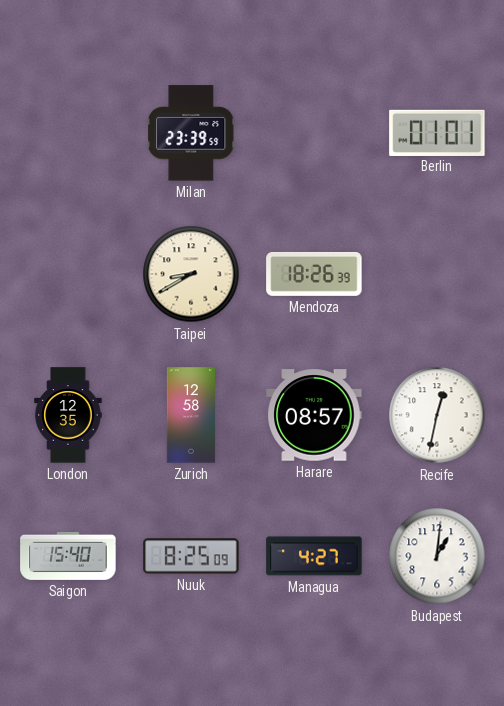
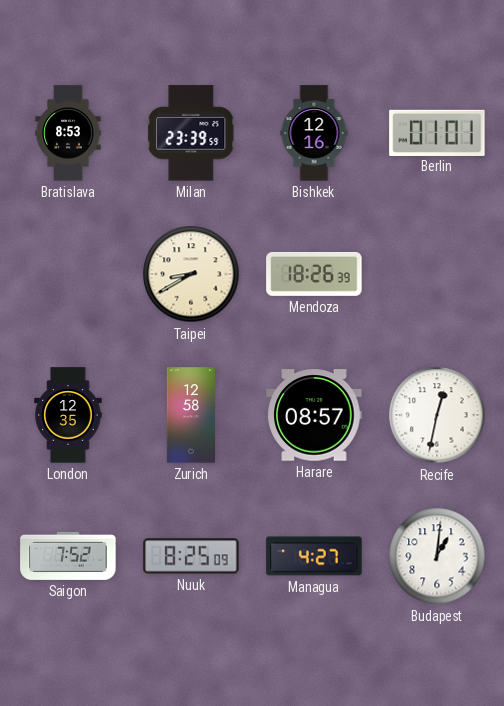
Bratislava: none -> 8:53
Bishkek: none -> 12:16
Saigon: 15:40 -> 7:52
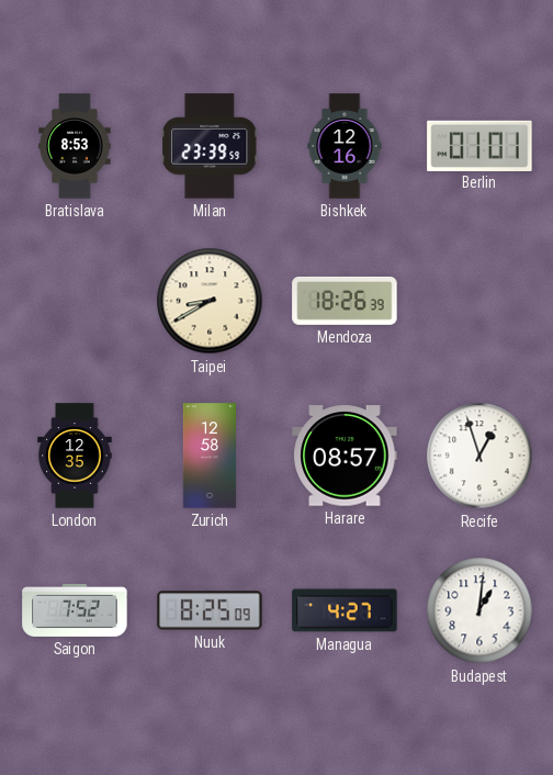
Recife: 12:32 -> 12:57
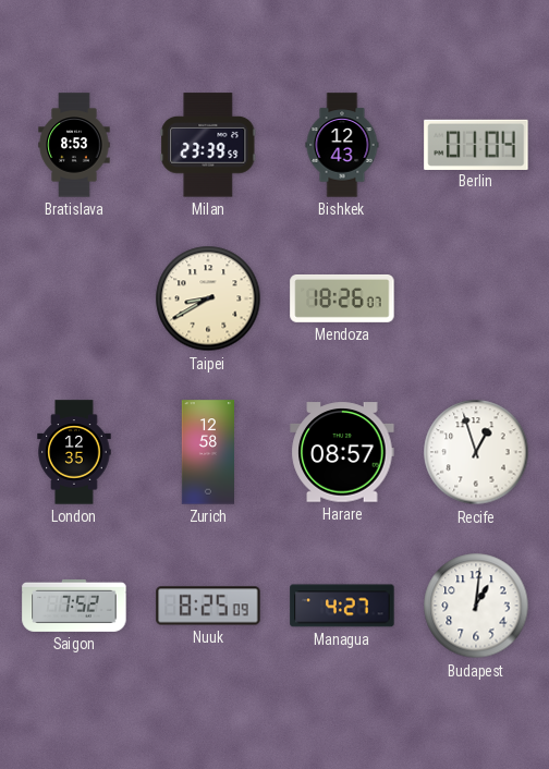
Bishkek: 12:16 -> 12:43
Berlin: 01:01 -> 01:04
Mendoza: 18:26:39 -> 18:26:07
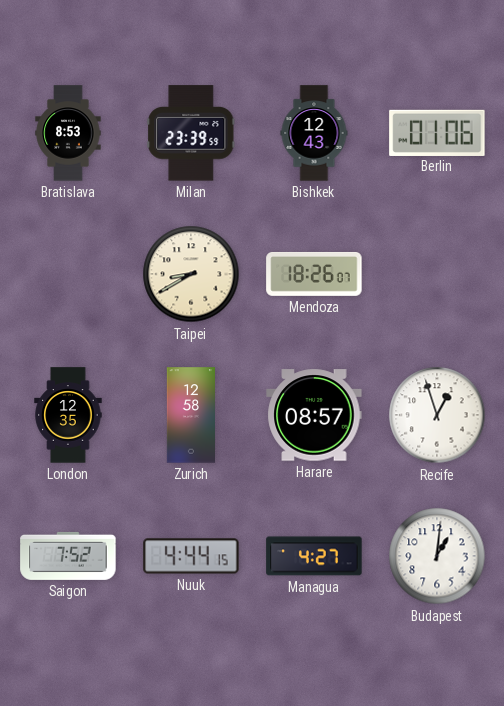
Berlin: 01:04 -> 01:06
Nuuk: 8:25 -> 4:44
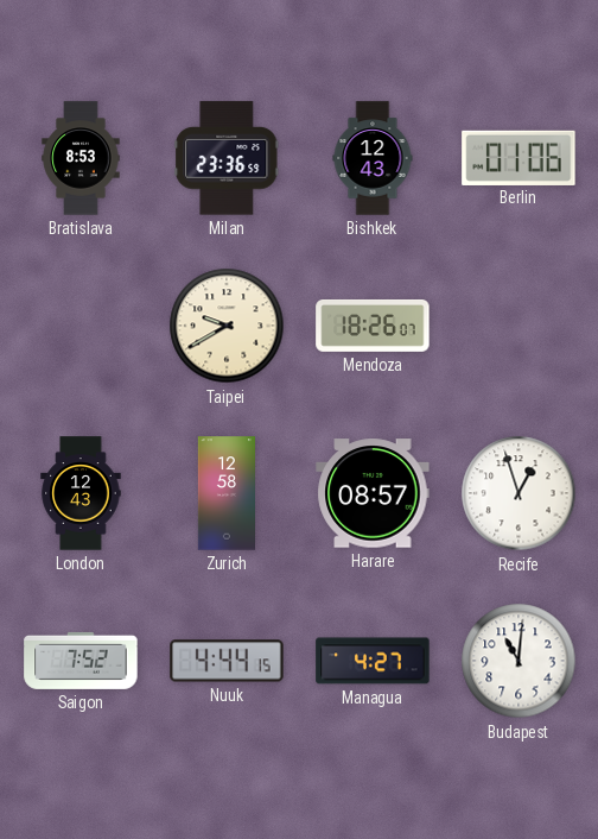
Milan: 23:39 -> 23:36
Taipei: 8:40 -> 9:40
London: 12:35 -> 12:43
Budapest: 1:01 -> 11:01
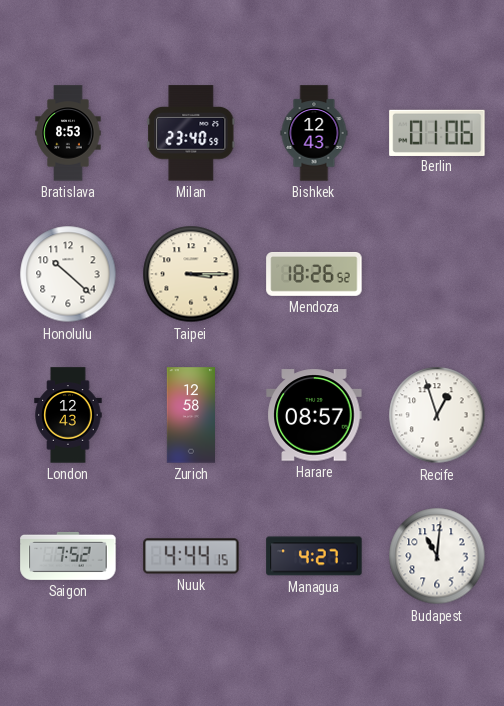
Milan: 23:36 -> 23:40
Honolulu: none -> 10:22
Taipei: 9:40 -> 3:15
Mendoza: 18:26:07 -> 18:26:52
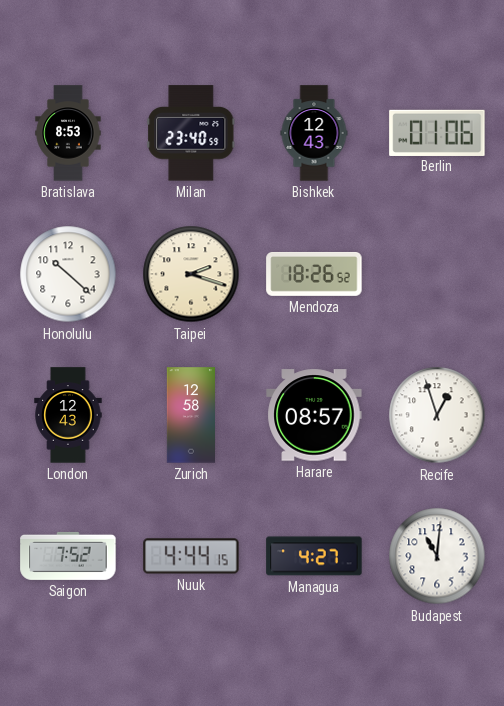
Taipei: 3:15 -> 2:18
